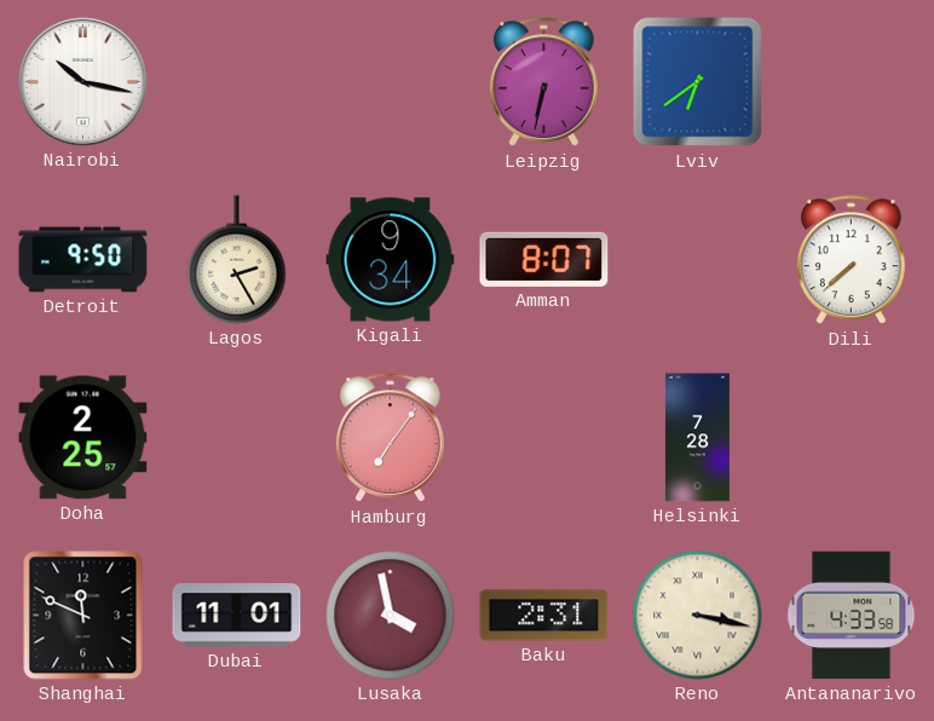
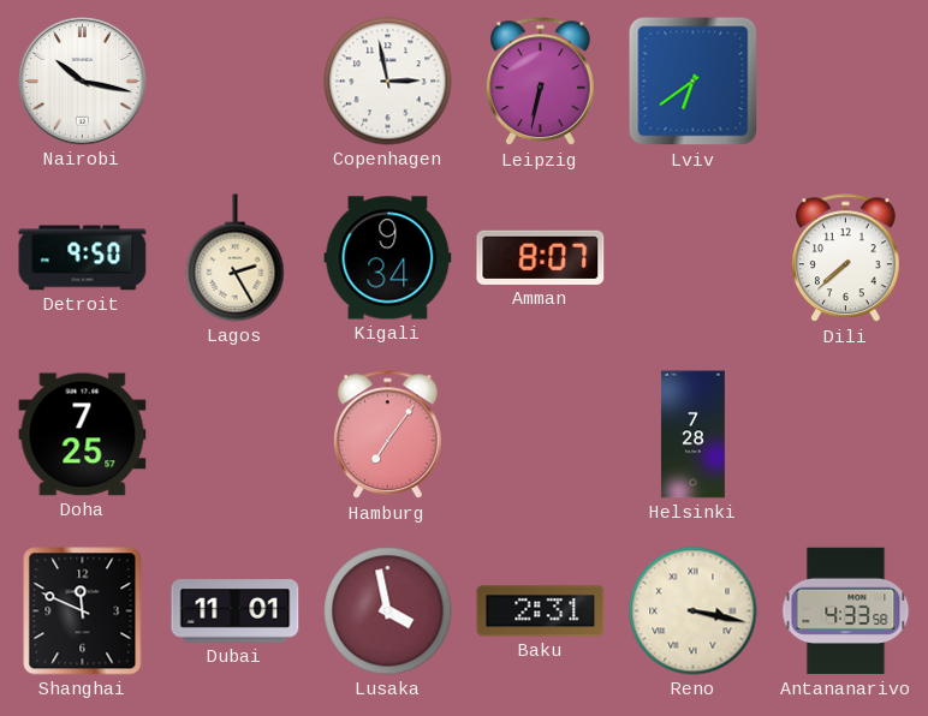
Copenhagen: none -> 2:58
Doha: 2:25 -> 7:25
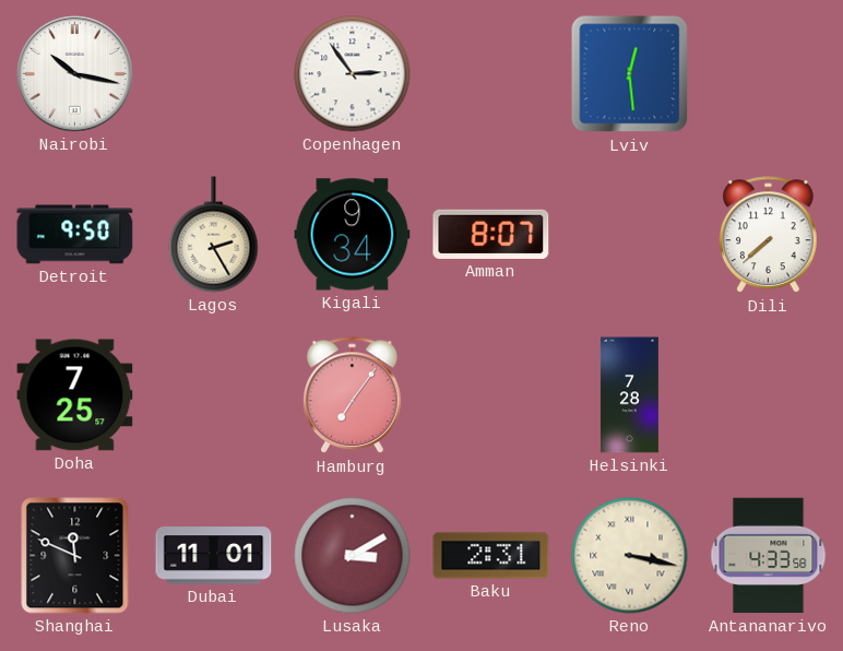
Copenhagen: 2:58 -> 2:54
Leipzig: 6:32 -> none
Lviv: 6:39 -> 12:29
Lusaka: 3:58 -> 3:10
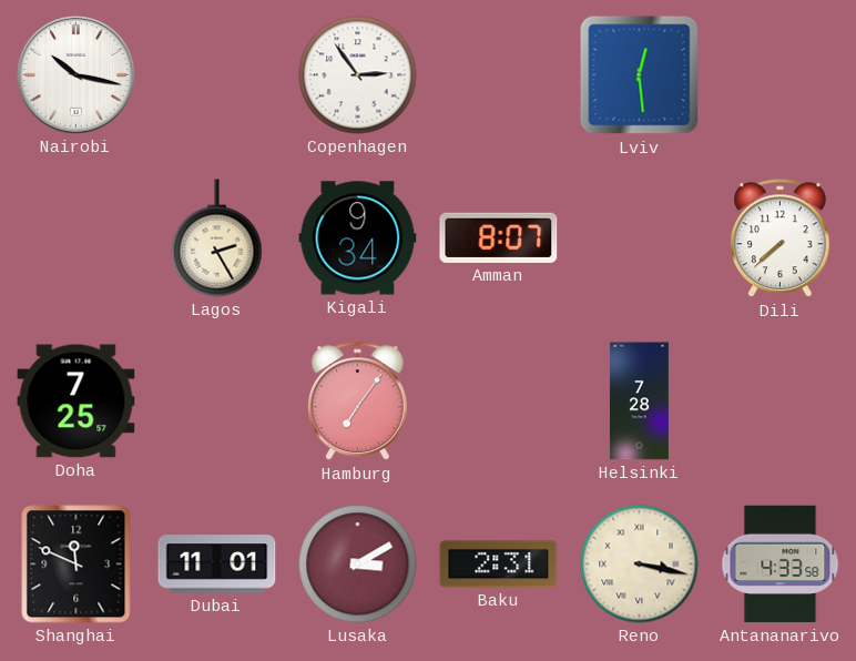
Detroit: 9:50 -> none
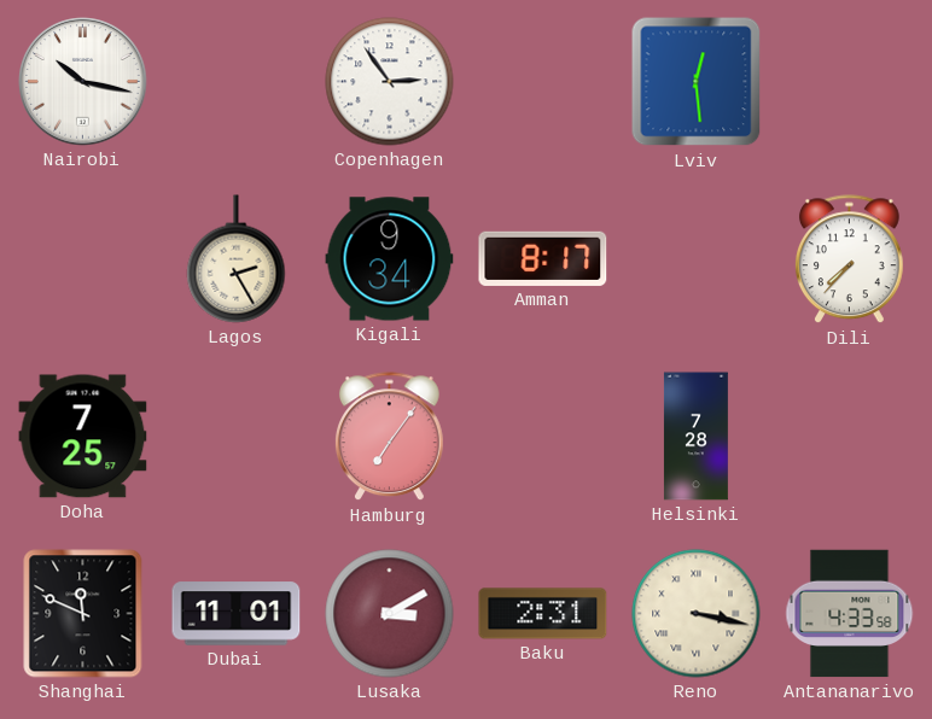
Amman: 8:07 -> 8:17
Dili: 7:38 -> 7:37
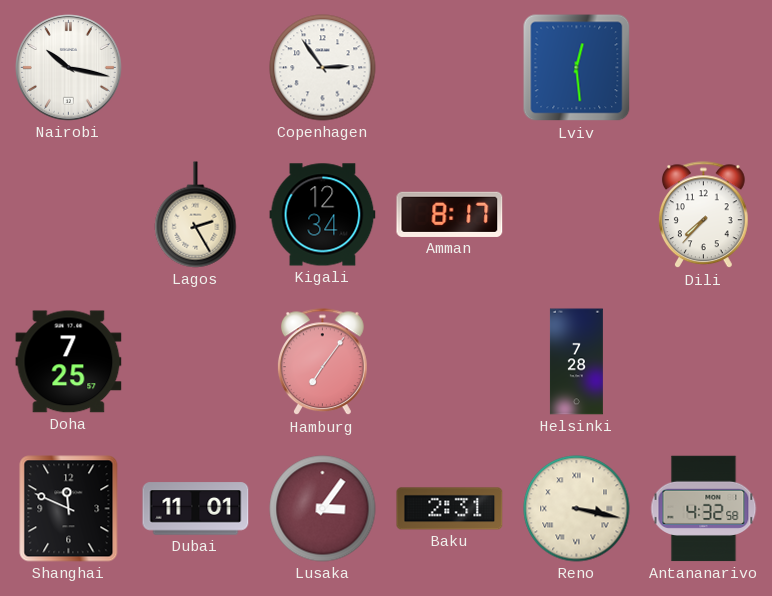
Kigali: 9:34 -> 12:34
Lusaka: 3:10 -> 3:06
Antananarivo: 4:33 -> 4:32
